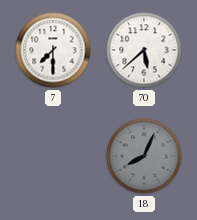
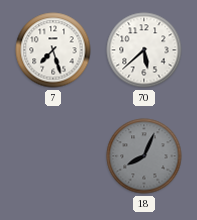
7: 7:30 -> 7:27
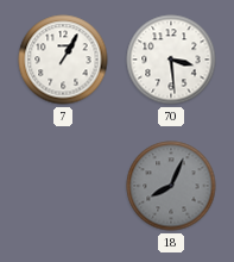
7: 7:27 -> 1:05
70: 5:38 -> 3:29
